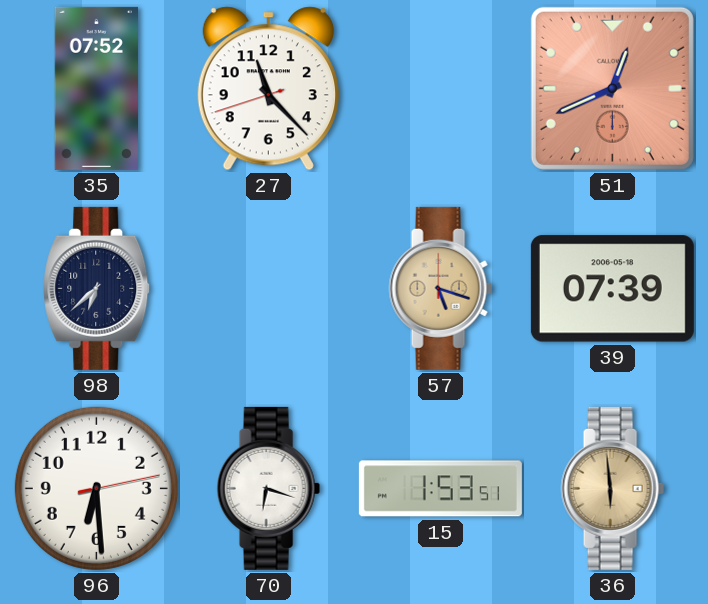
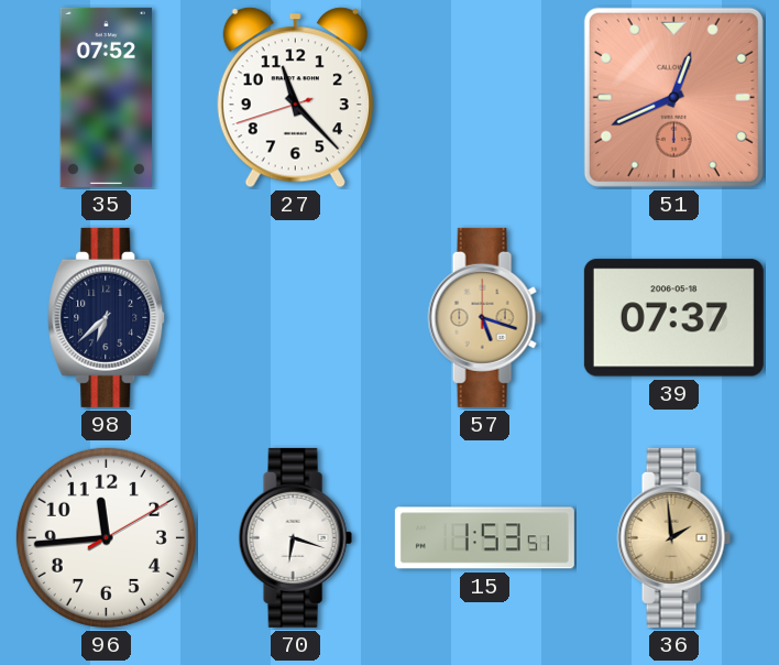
39: 07:39 -> 07:37
96: 6:29 -> 11:44
36: 5:59 -> 1:59
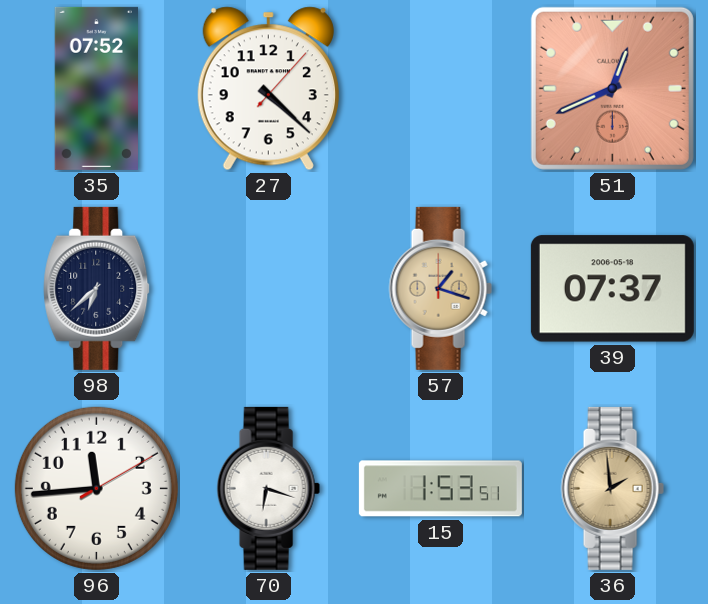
27: 11:22 -> 4:22
57: 5:18 -> 1:18
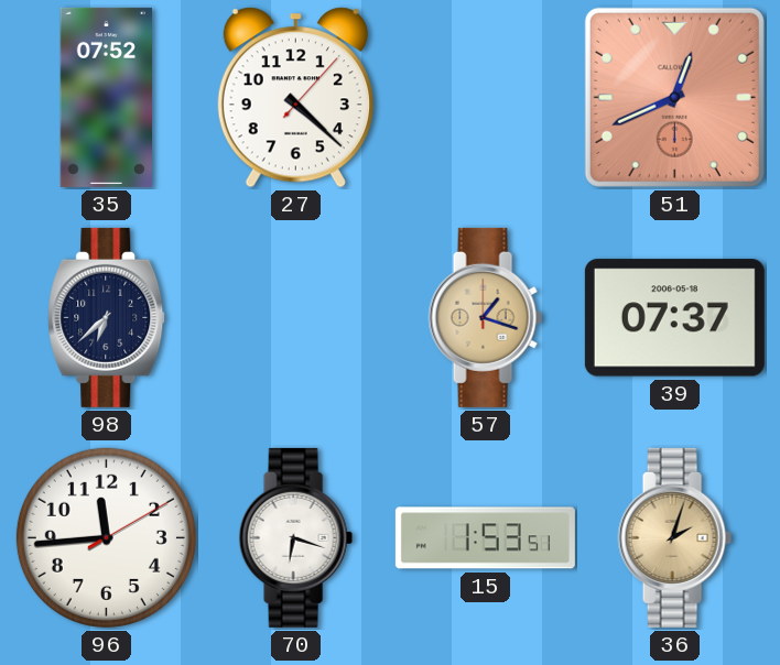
36: 1:59 -> 2:03
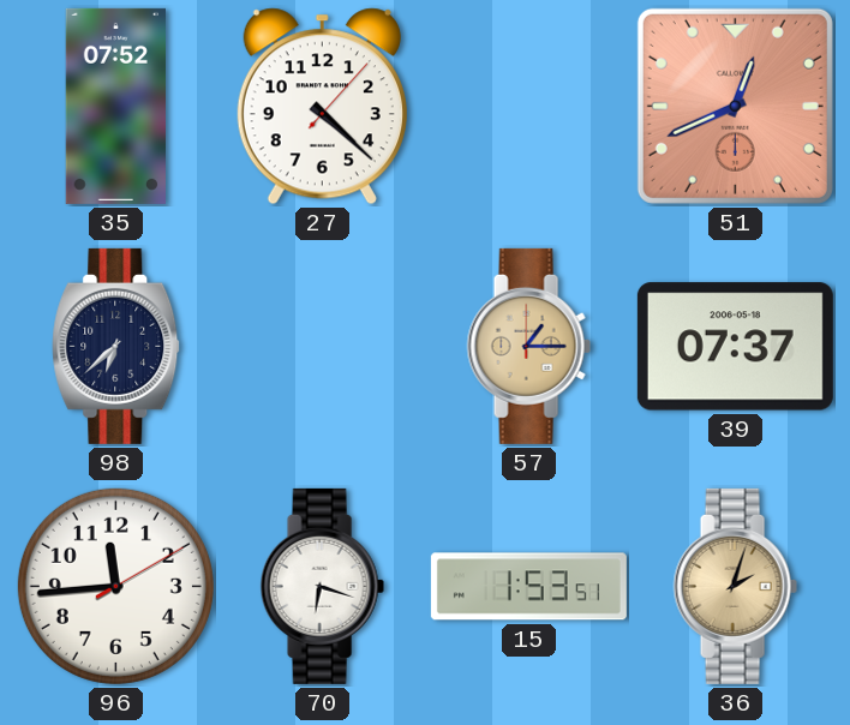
57: 1:18 -> 1:15
